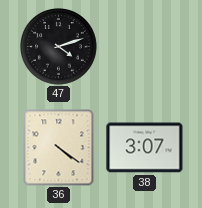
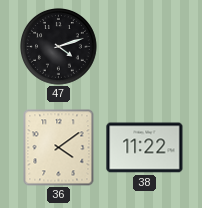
36: 4:21 -> 4:09
38: 3:07 -> 11:22
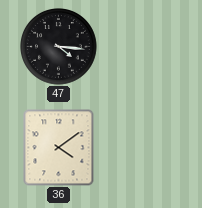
47: 4:12 -> 4:16
38: 11:22 -> none
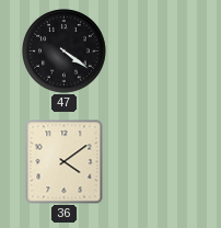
47: 4:16 -> 4:21
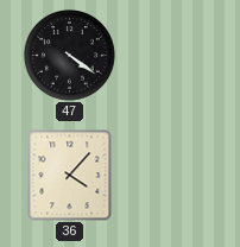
36: 4:09 -> 4:07
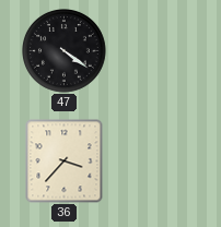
36: 4:07 -> 3:37
